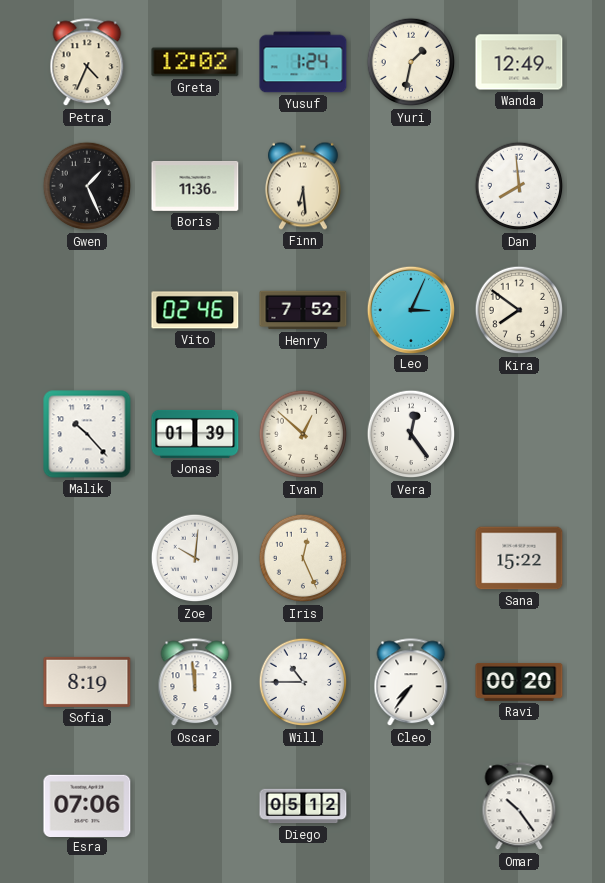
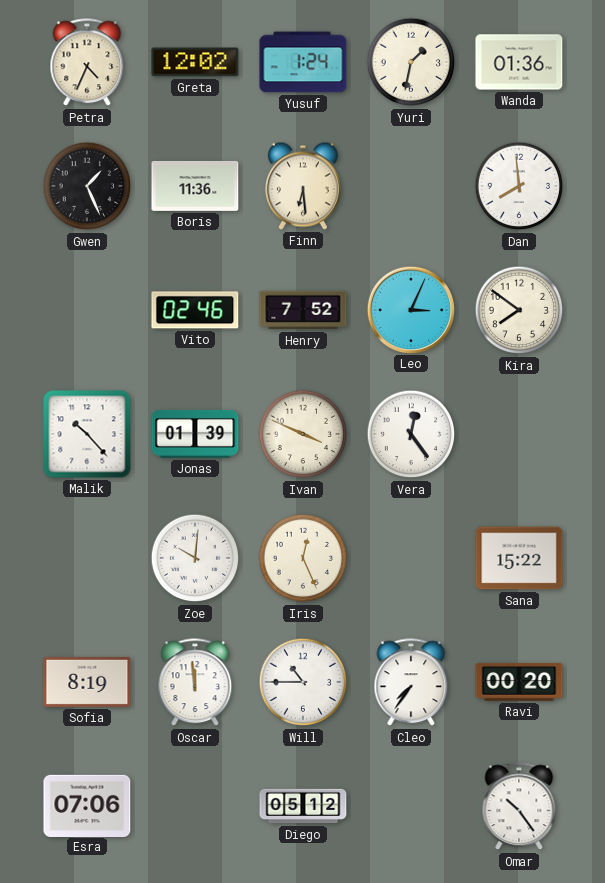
Wanda: 12:49 -> 01:36
Ivan: 12:52 -> 3:49
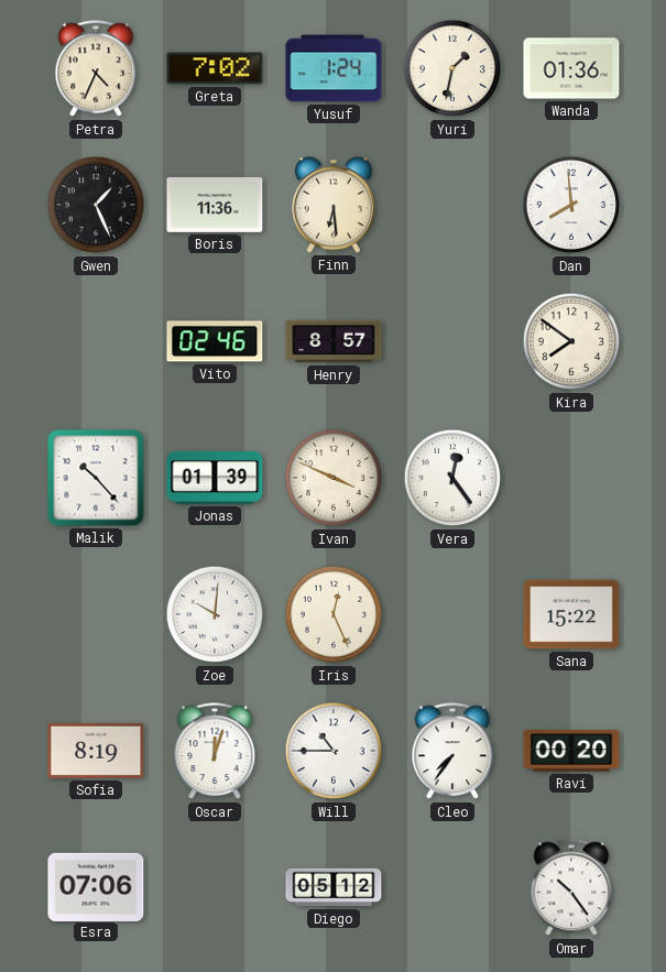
Greta: 12:02 -> 7:02
Henry: 7:52 -> 8:57
Leo: 3:04 -> none
Oscar: 11:59 -> 12:03
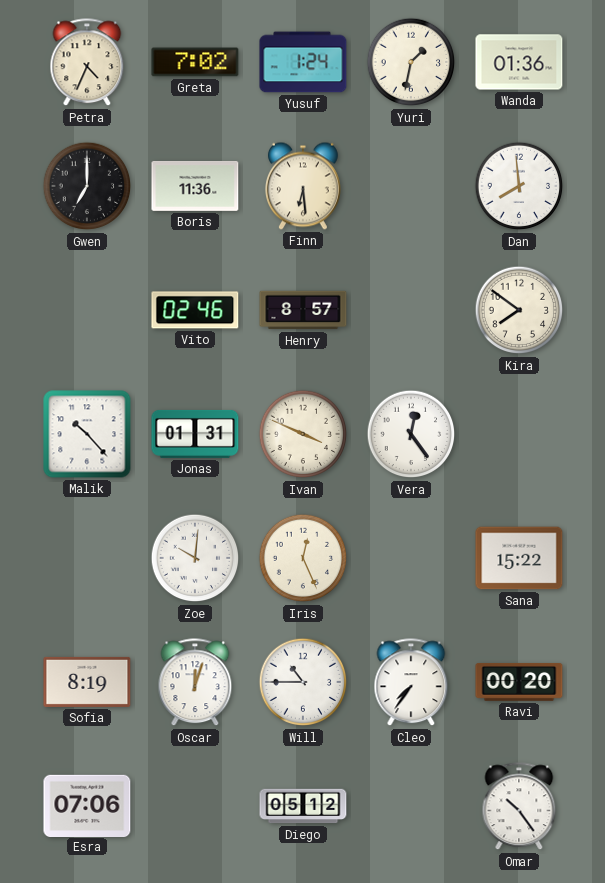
Gwen: 1:26 -> 7:00
Jonas: 01:39 -> 01:31
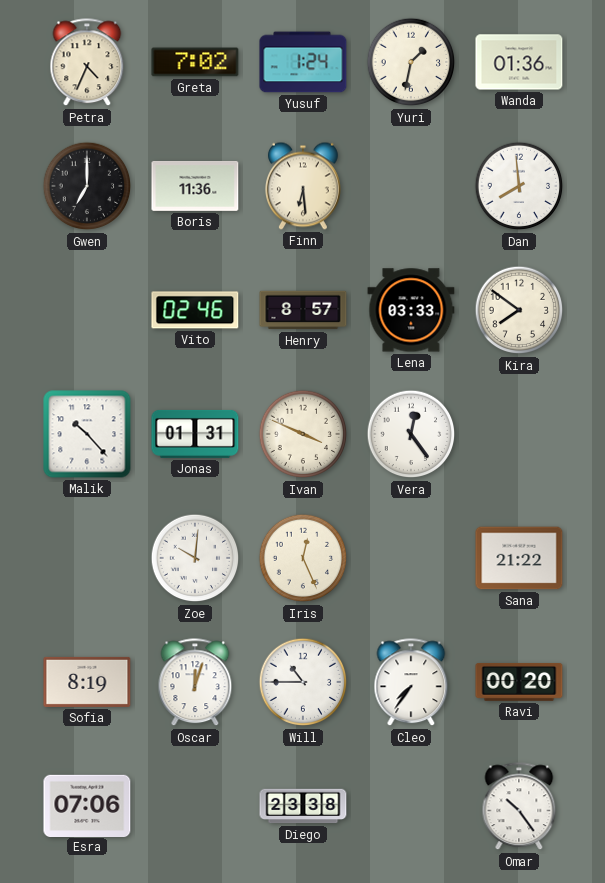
Lena: none -> 03:33
Sana: 15:22 -> 21:22
Diego: 05:12 -> 23:38
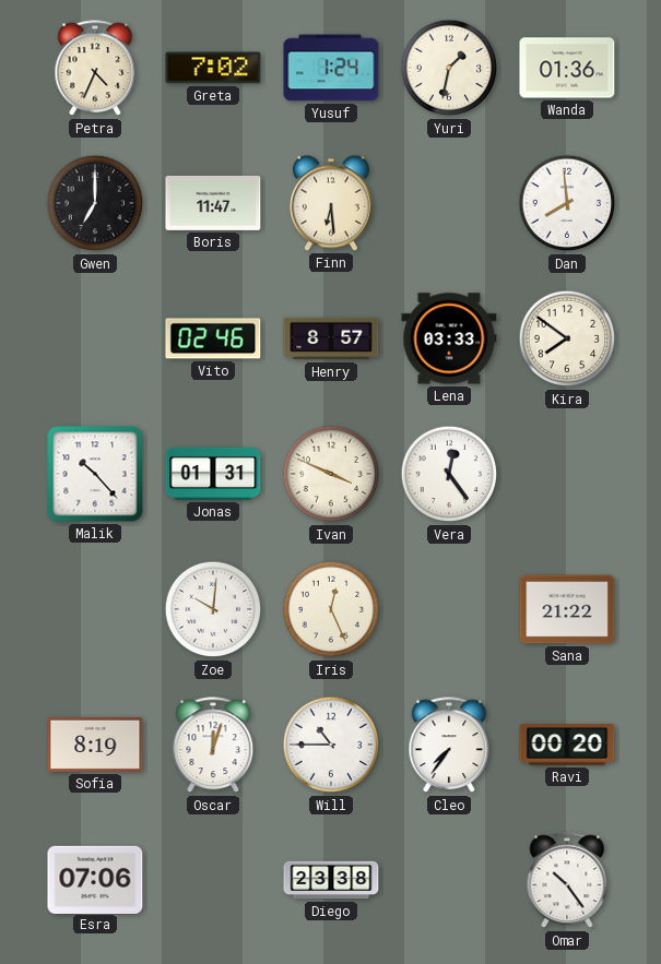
Boris: 11:36 -> 11:47
